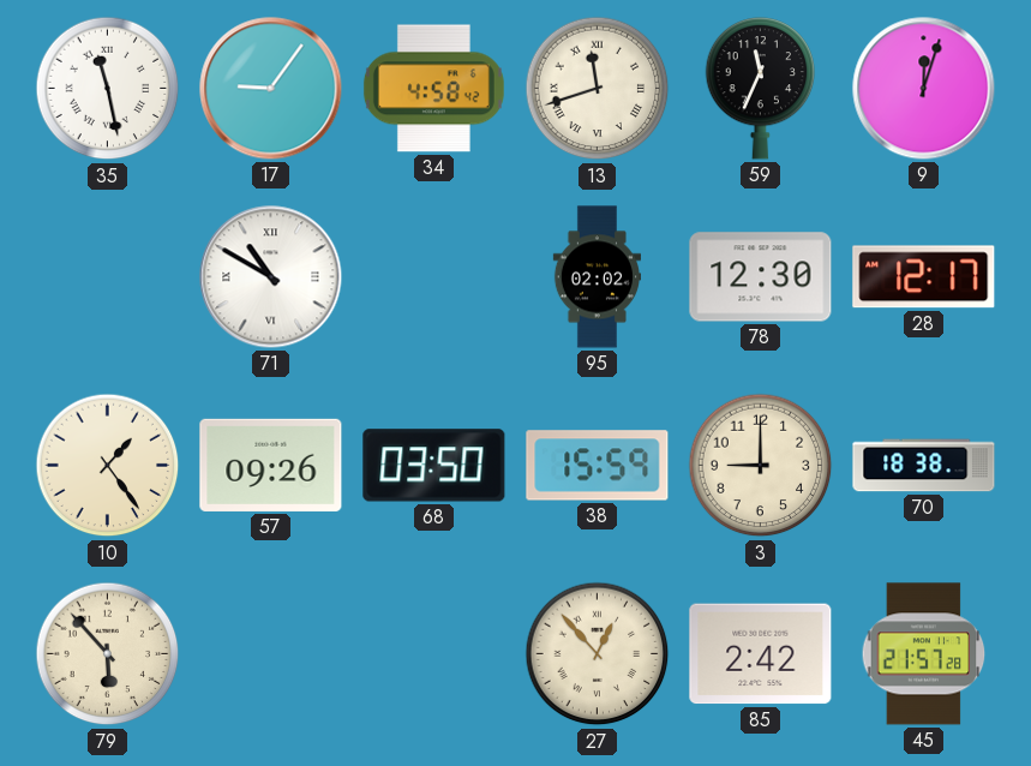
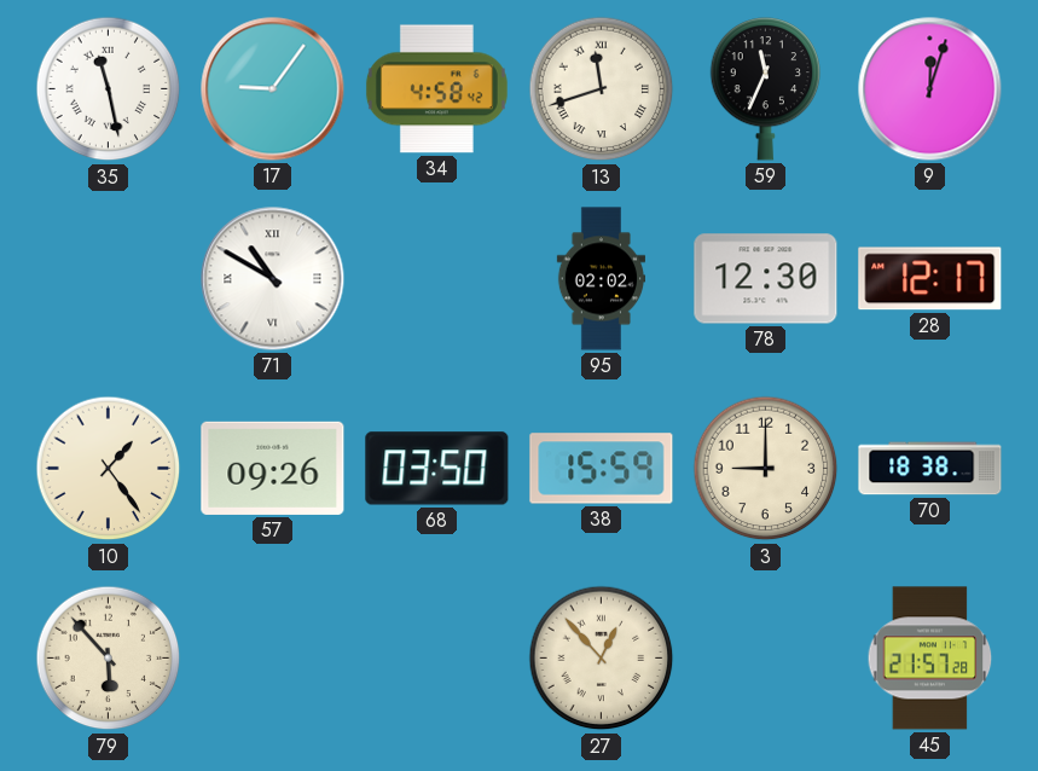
85: 2:42 -> none
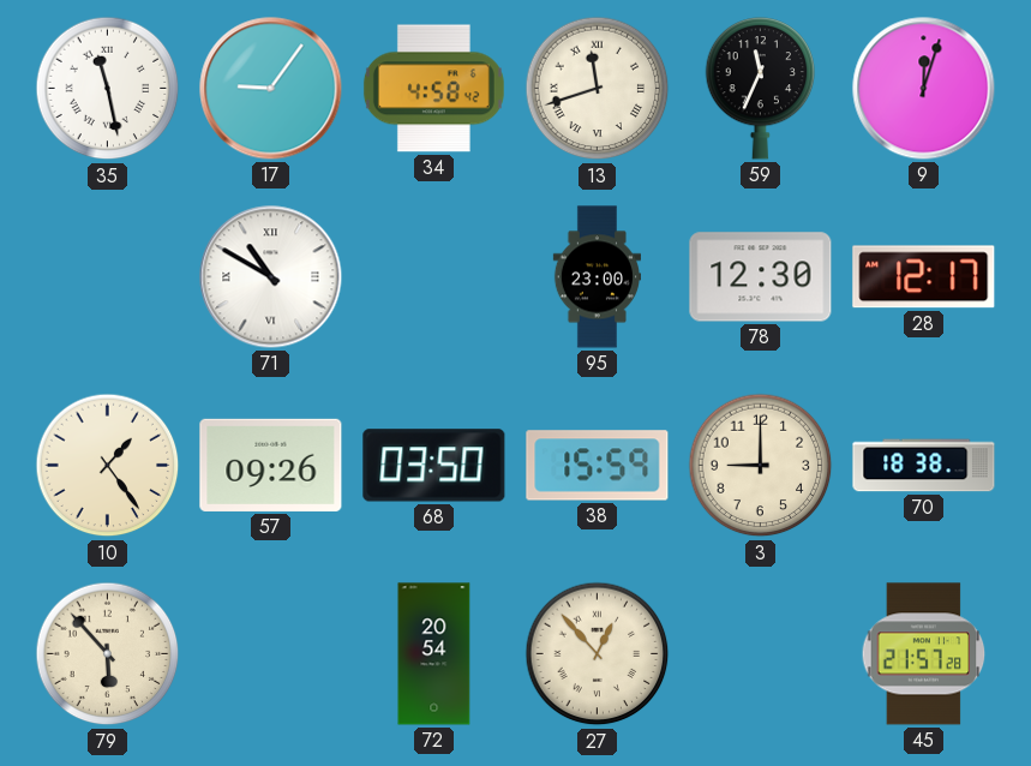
95: 02:02 -> 23:00
72: none -> 20:54
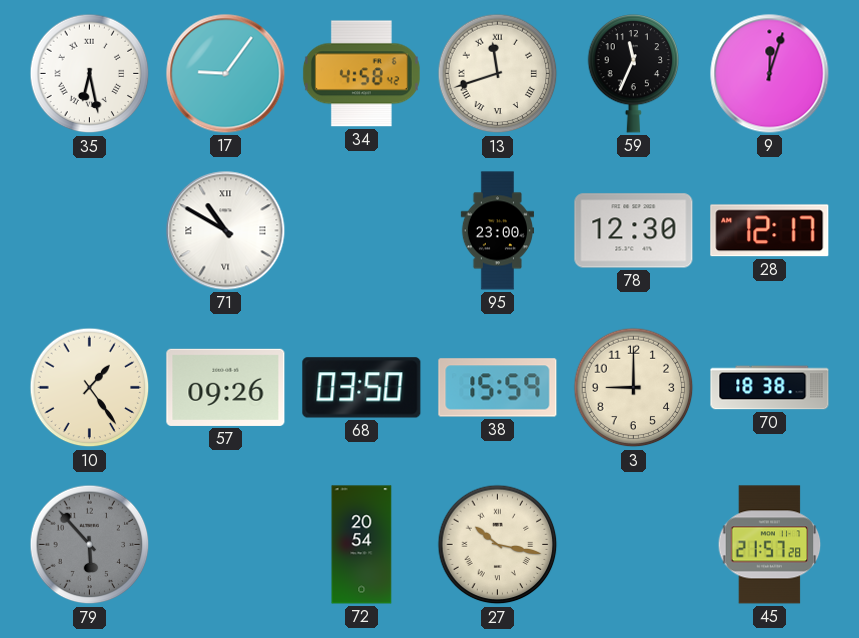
35: 11:28 -> 6:28
79 dial: cream -> grey
27: 12:53 -> 10:17
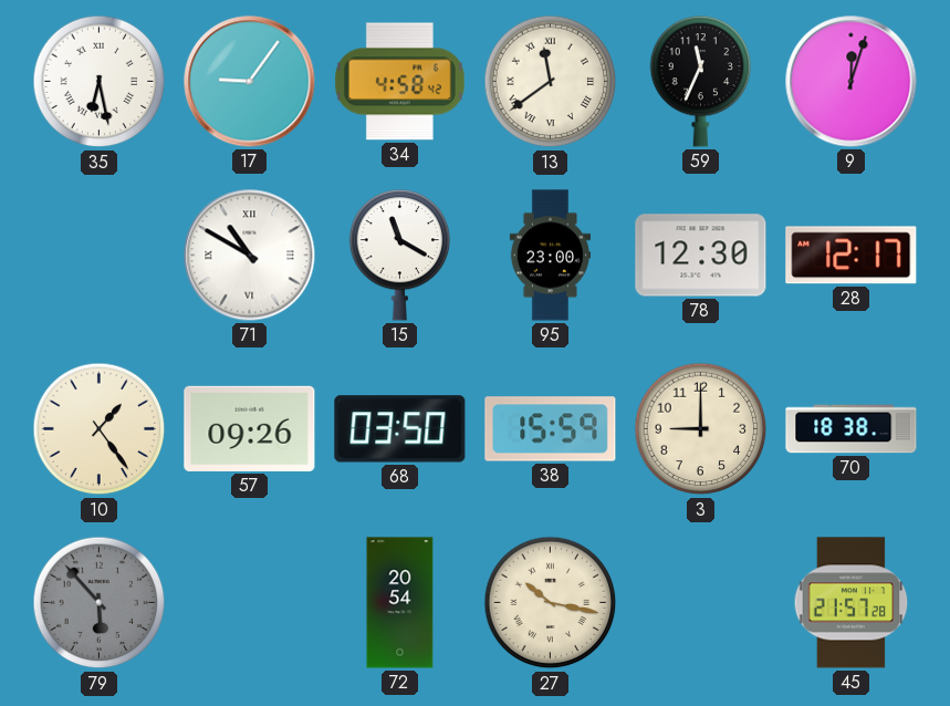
13: 11:42 -> 11:39
15: none -> 11:20
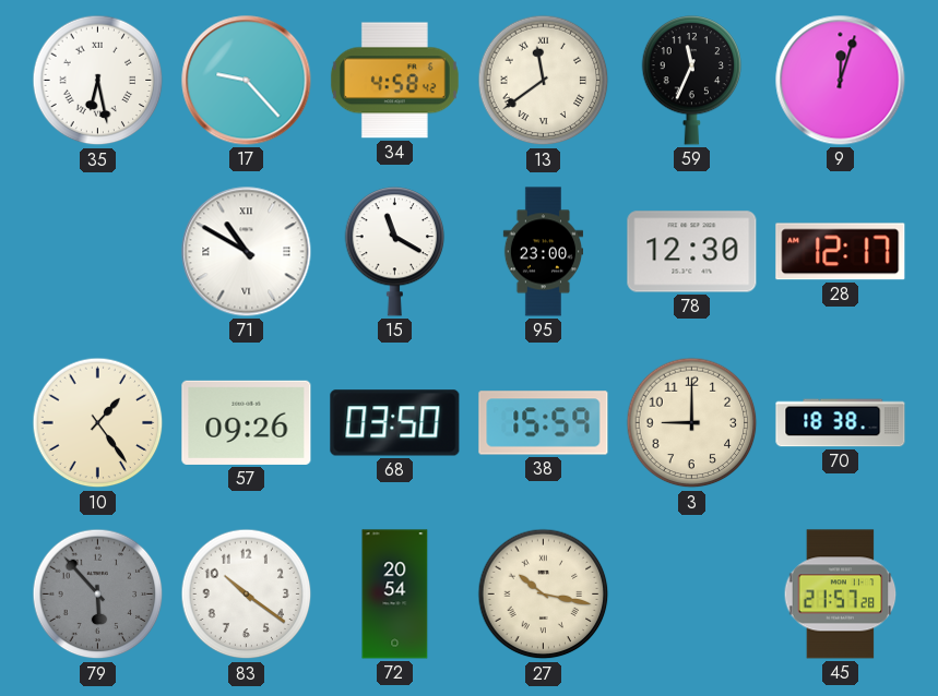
17: 9:06 -> 9:23
83: none -> 10:21
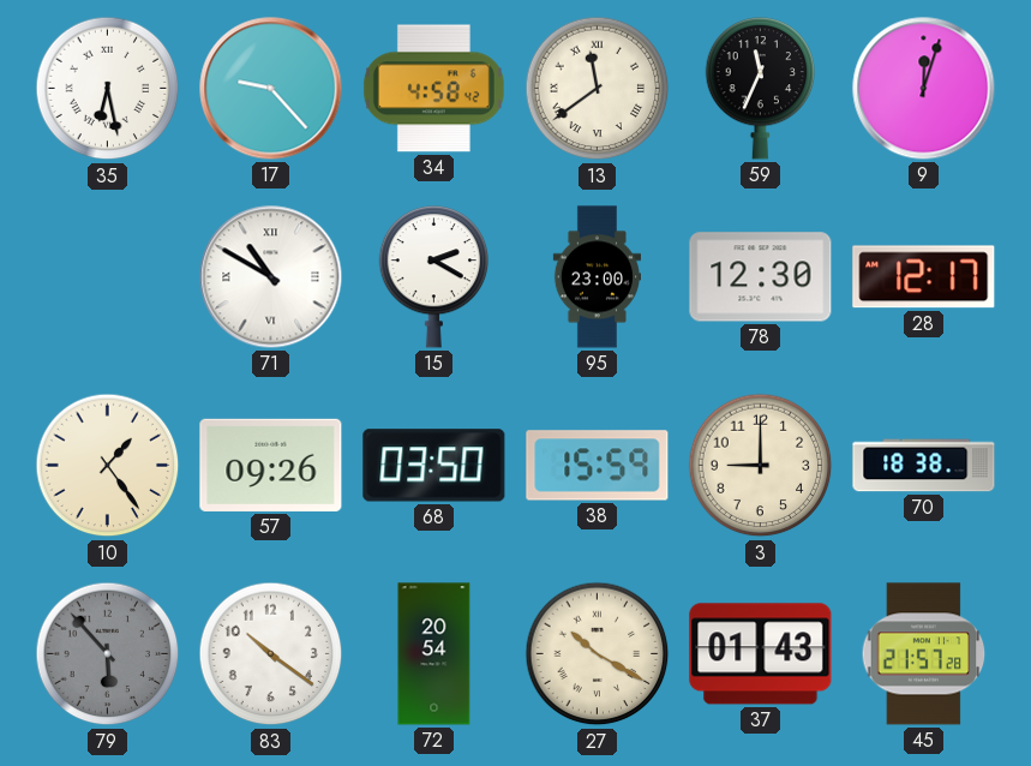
15: 11:20 -> 2:20
27: 10:17 -> 10:20
37: none -> 01:43
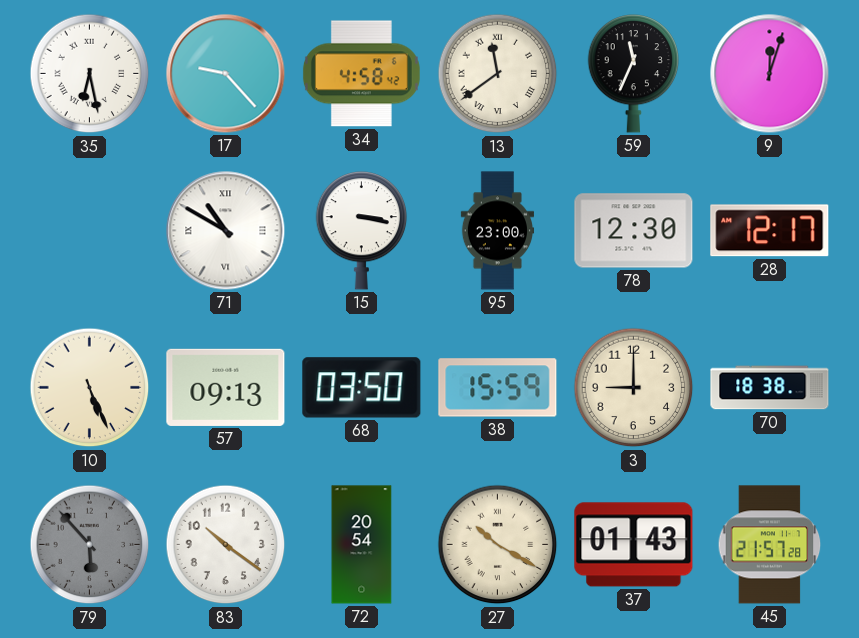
15: 2:20 -> 3:17
10: 1:24 -> 5:26
57: 09:26 -> 09:13
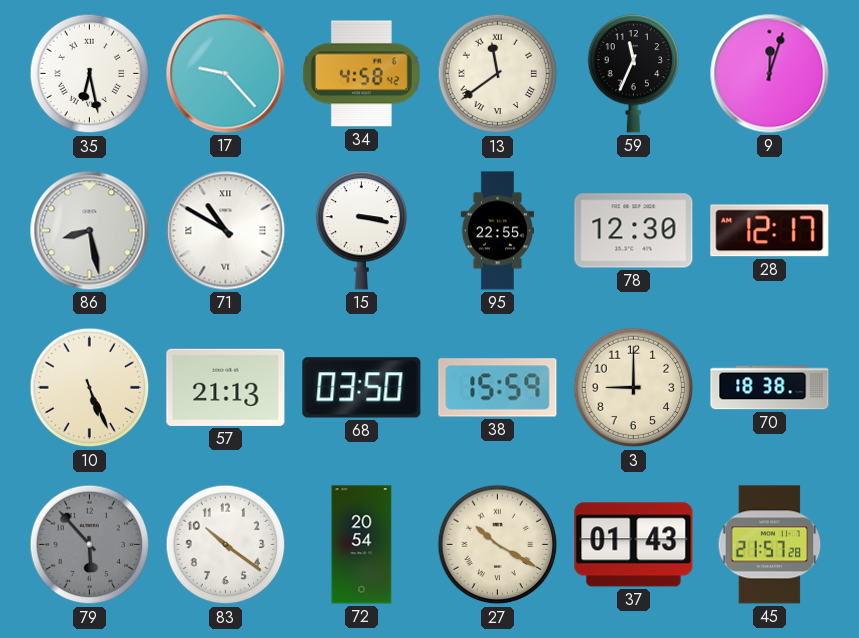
86: none -> 8:28
95: 23:00 -> 22:55
57: 09:13 -> 21:13
